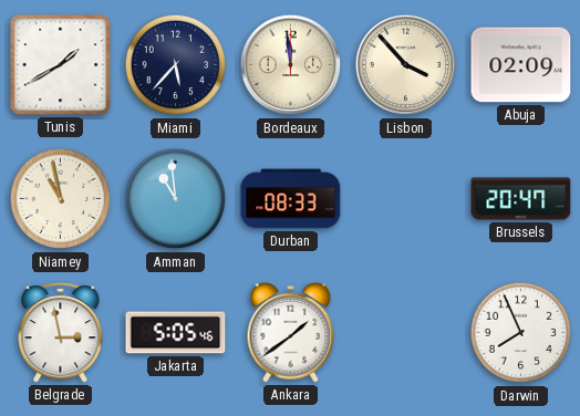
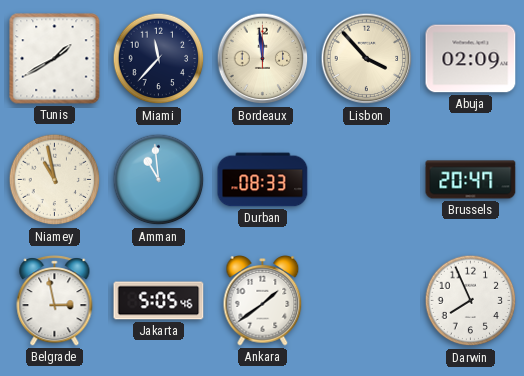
Miami: 5:37 -> 11:37
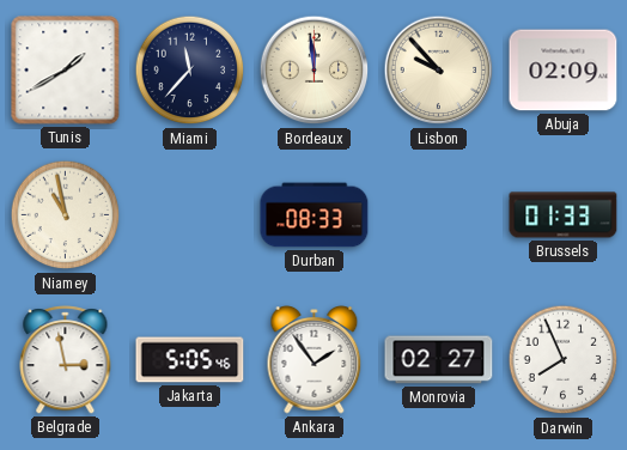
Lisbon: 3:53 -> 9:53
Amman: 10:59 -> none
Brussels: 20:47 -> 01:33
Ankara: 1:39 -> 1:54
Monrovia: none -> 02:27
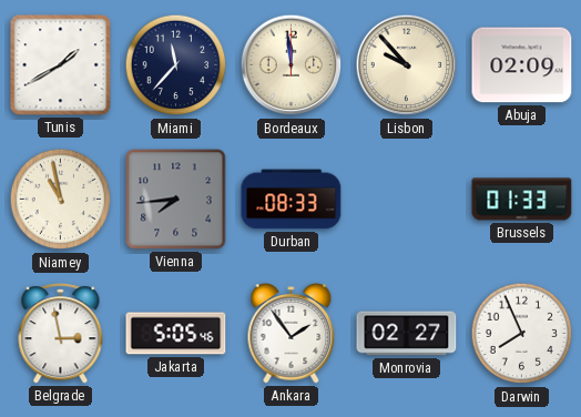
Vienna: none -> 7:44
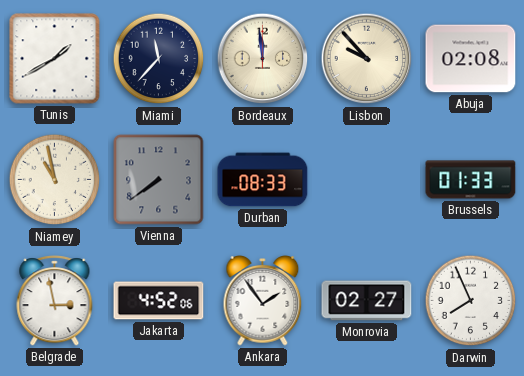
Abuja: 02:09 -> 02:08
Vienna: 7:44 -> 7:39
Jakarta: 5:05 -> 4:52
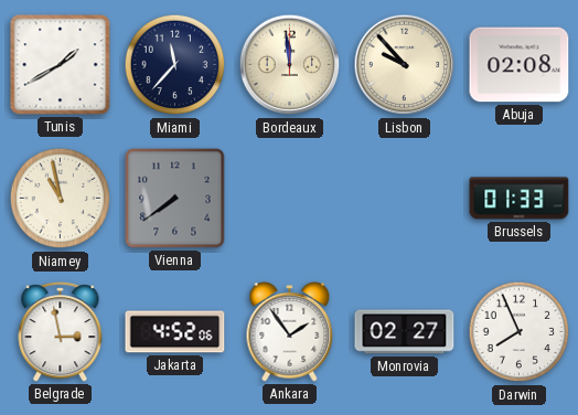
Durban: 08:33 -> none
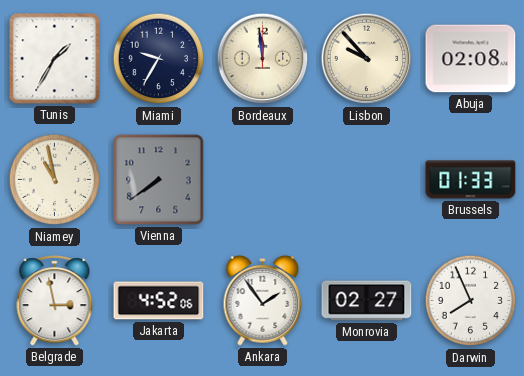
Tunis: 1:40 -> 1:35
Miami: 11:37 -> 9:35
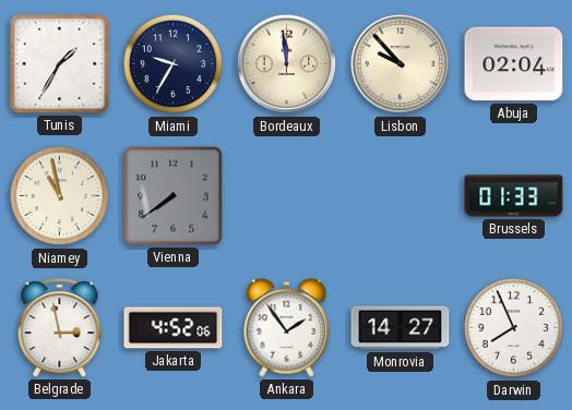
Abuja: 02:08 -> 02:04
Monrovia: 02:27 -> 14:27
